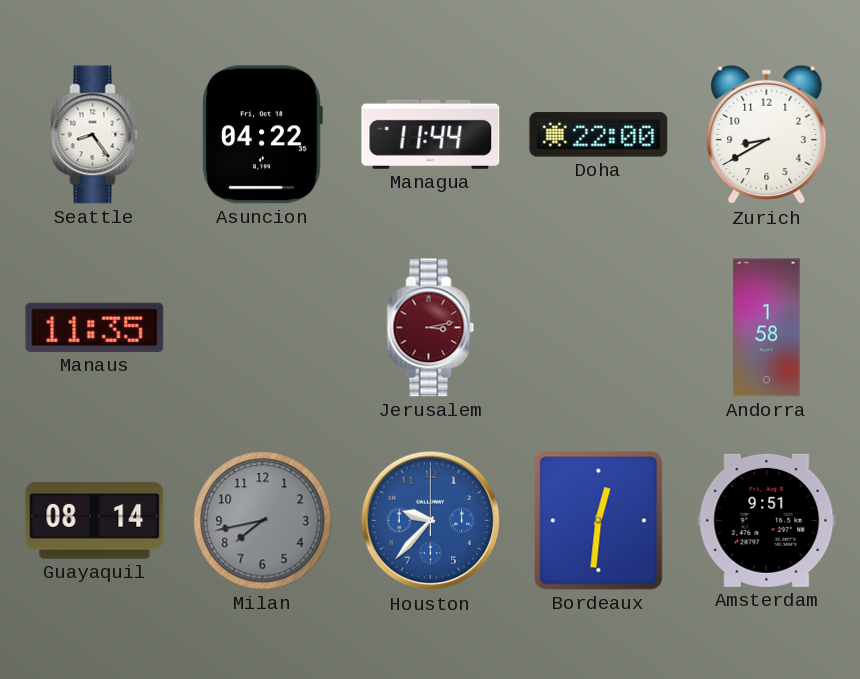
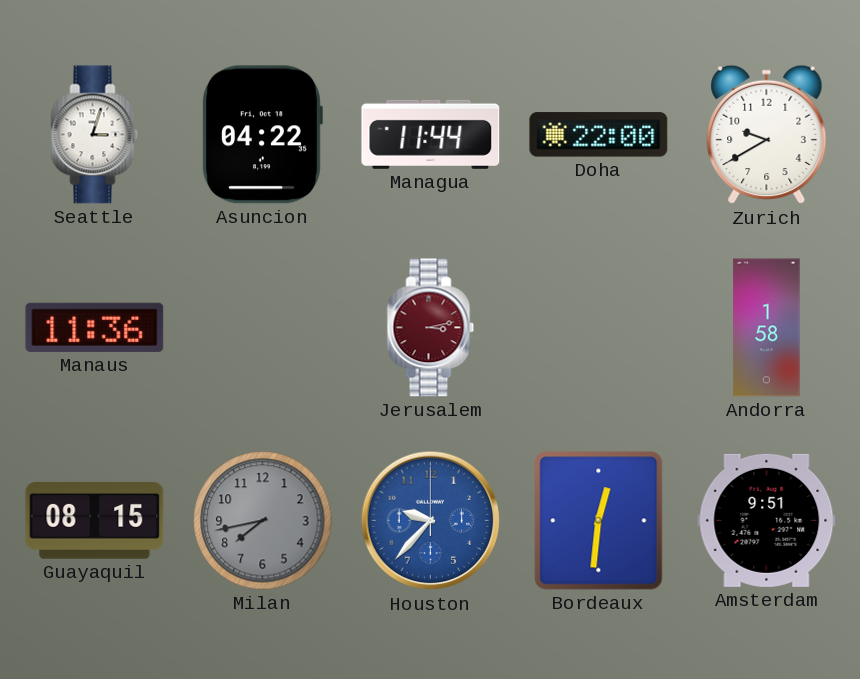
Seattle: 8:24 -> 3:03
Zurich: 8:40 -> 9:40
Manaus: 11:35 -> 11:36
Guayaquil: 08:14 -> 08:15
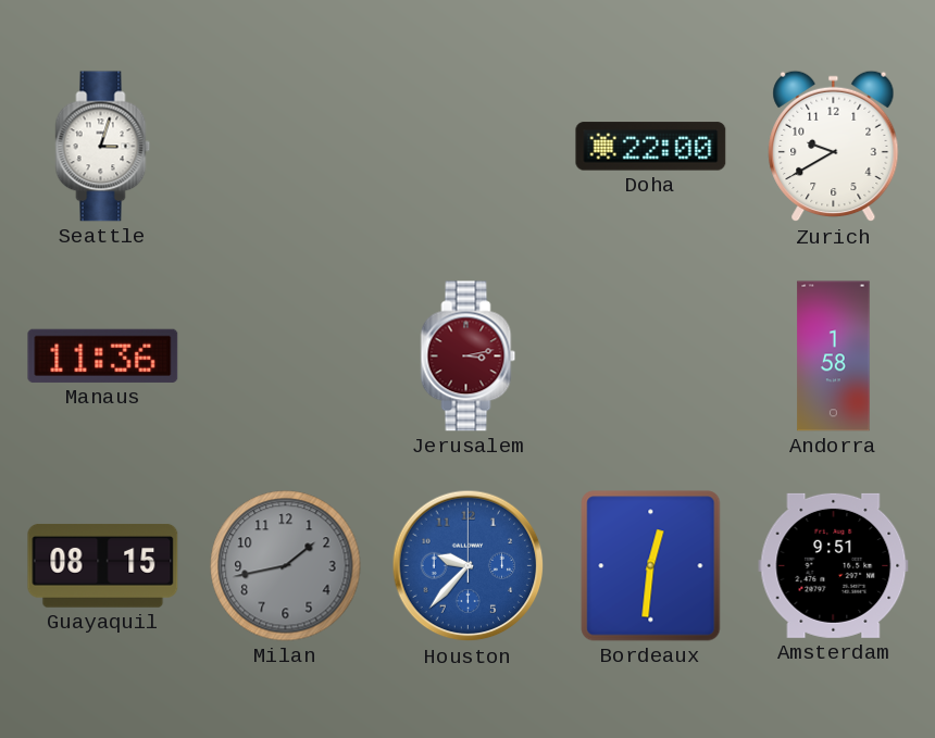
Asuncion: 04:22 -> none
Managua: 11:44 -> none
Milan: 7:43 -> 1:43
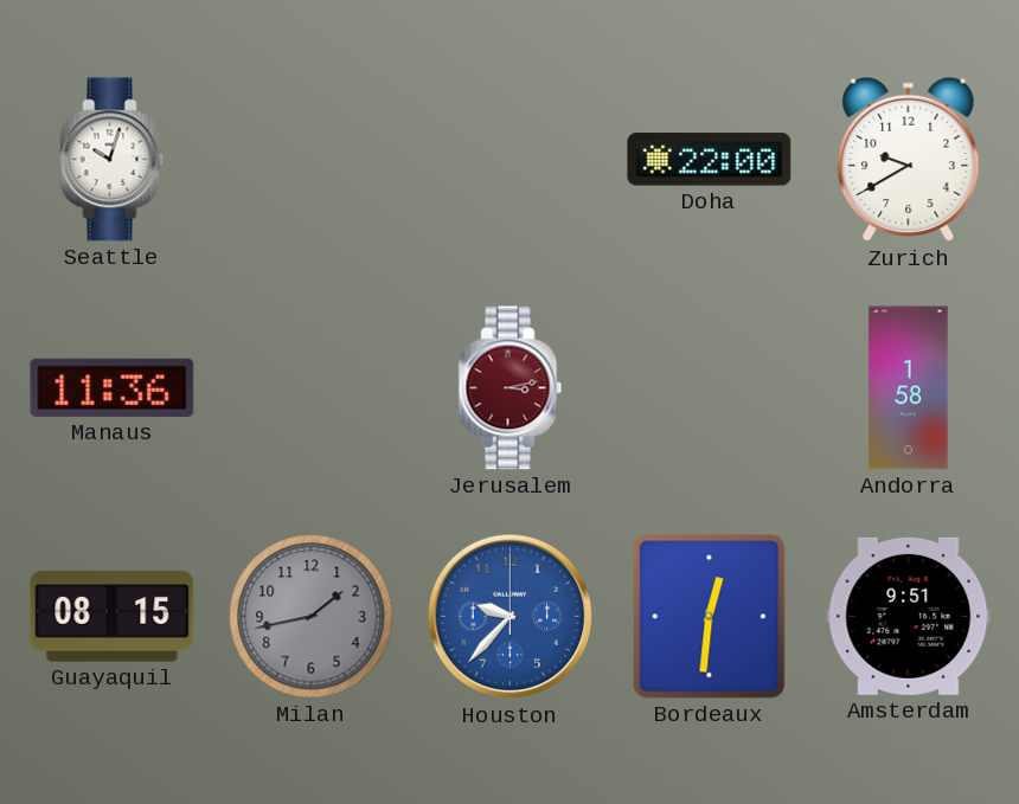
Seattle: 3:03 -> 10:03
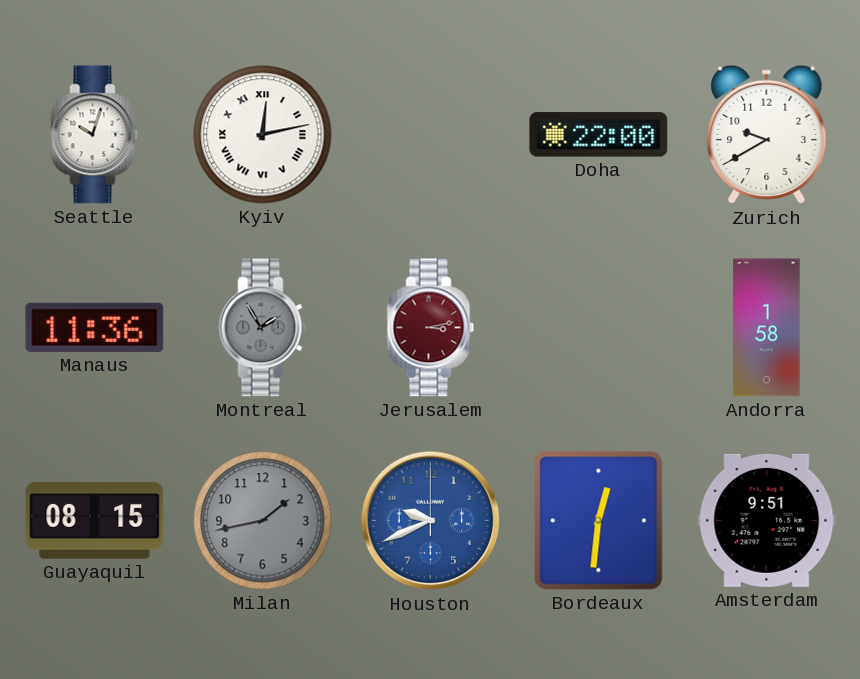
Kyiv: none -> 12:13
Montreal: none -> 1:55
Houston: 9:37 -> 9:41
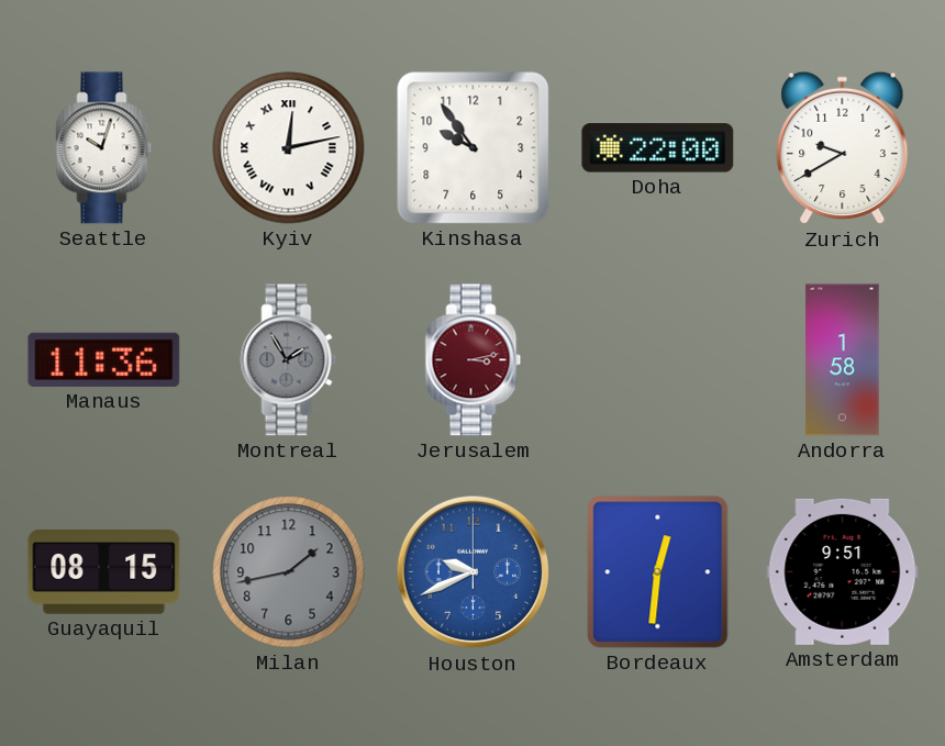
Kinshasa: none -> 9:54
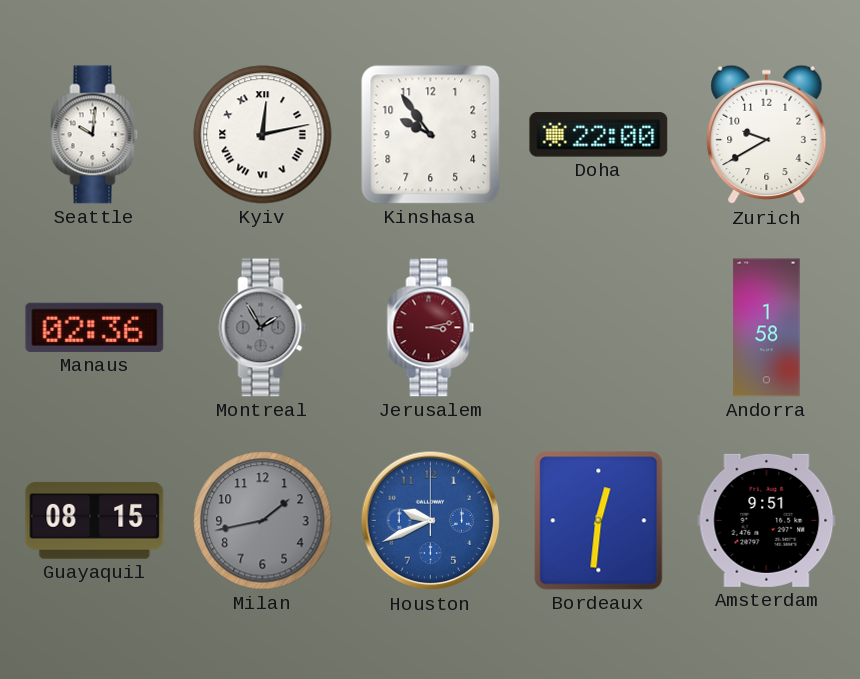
Seattle: 10:03 -> 10:01
Manaus: 11:36 -> 02:36
